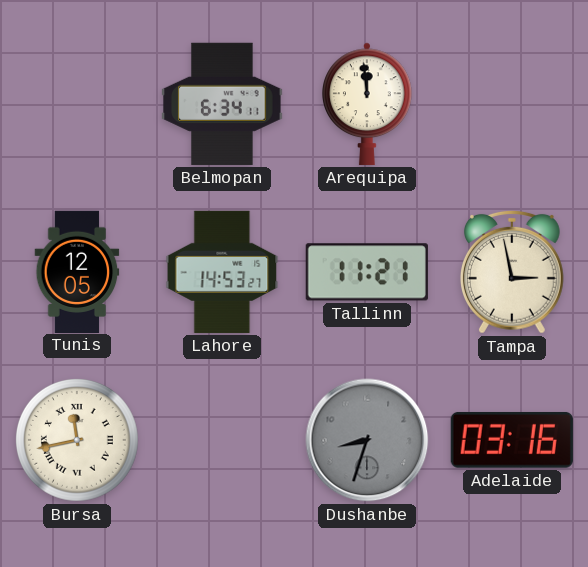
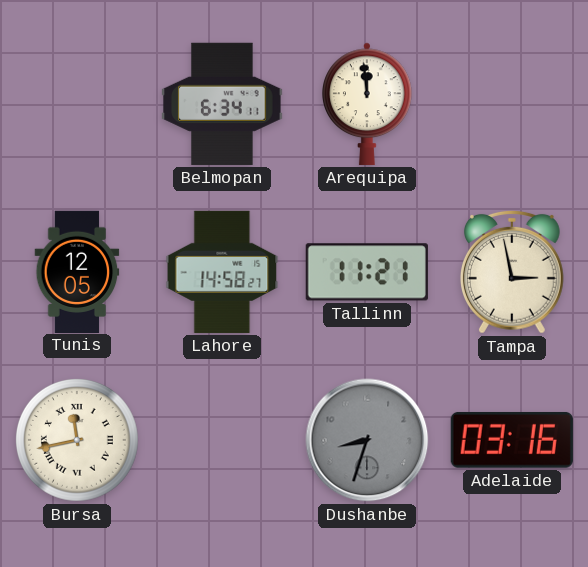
Lahore: 14:53 -> 14:58
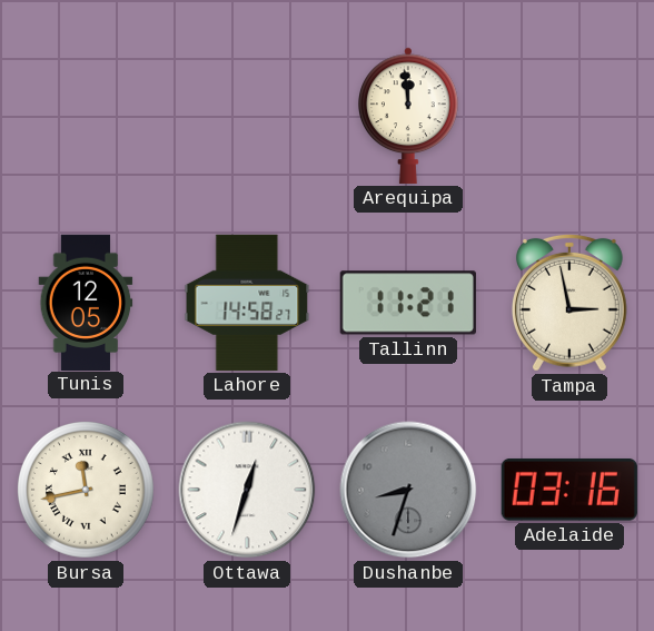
Belmopan: 6:34 -> none
Ottawa: none -> 12:33
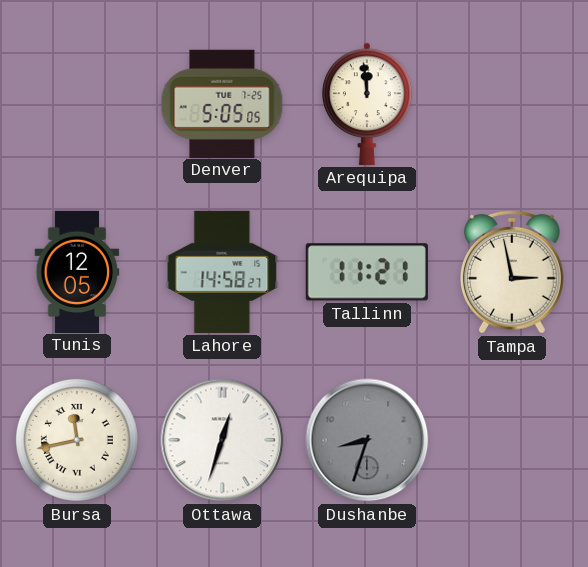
Denver: none -> 5:05
Adelaide: 03:16 -> none
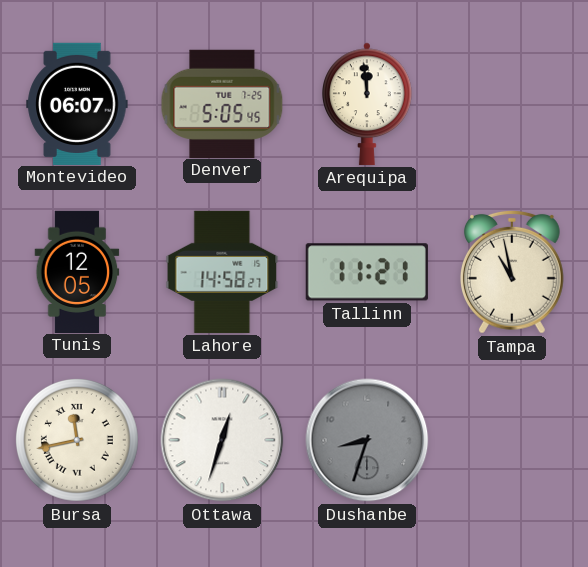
Montevideo: none -> 06:07
Denver: 5:05:05 -> 5:05:45
Tampa: 2:58 -> 10:58
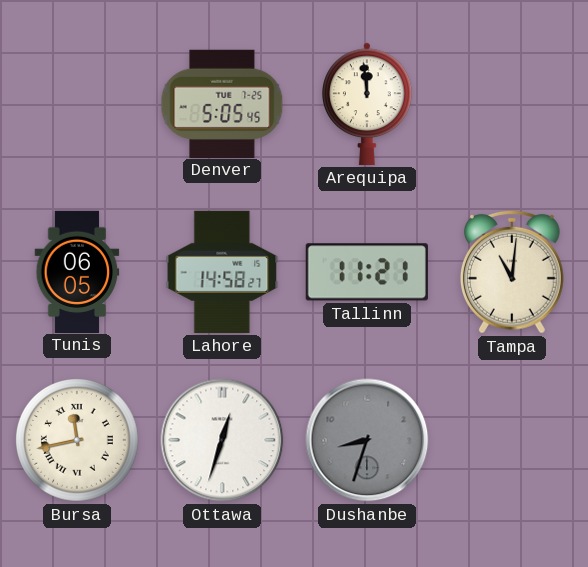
Montevideo: 06:07 -> none
Tunis: 12:05 -> 06:05
Tampa: 10:58 -> 11:01
